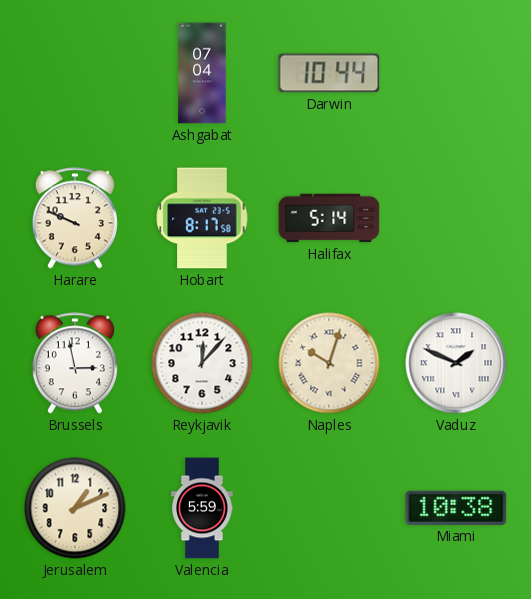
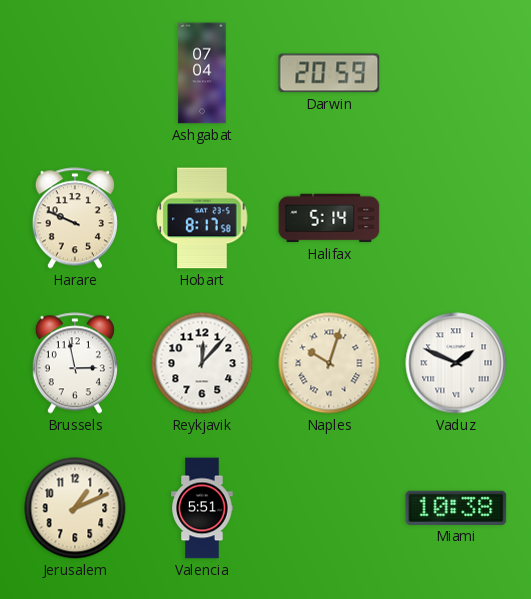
Darwin: 10:44 -> 20:59
Valencia: 5:59 -> 5:51
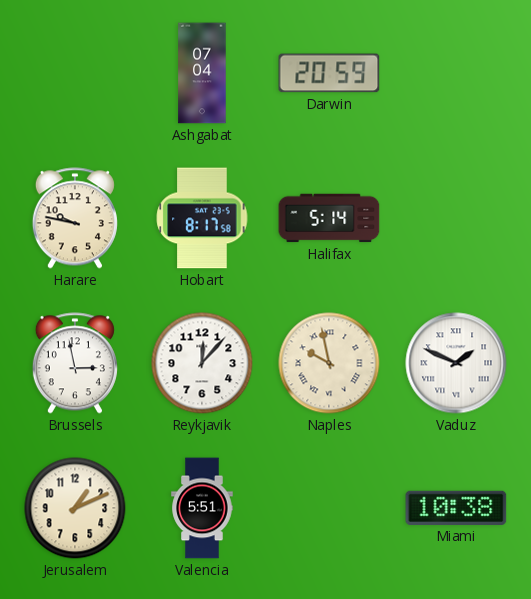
Harare: 9:49 -> 9:47
Naples: 10:03 -> 9:58
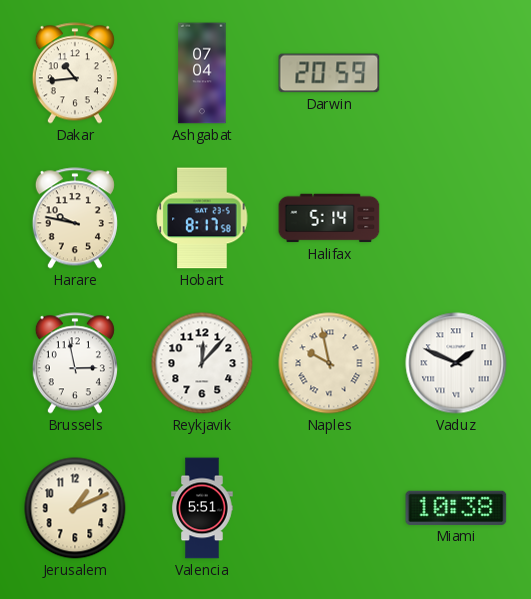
Dakar: none -> 10:44
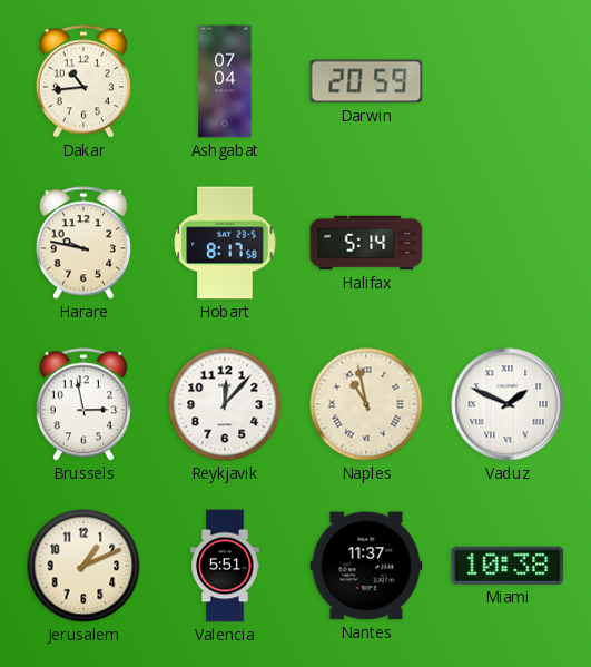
Naples: 9:58 -> 10:58
Nantes: none -> 11:37
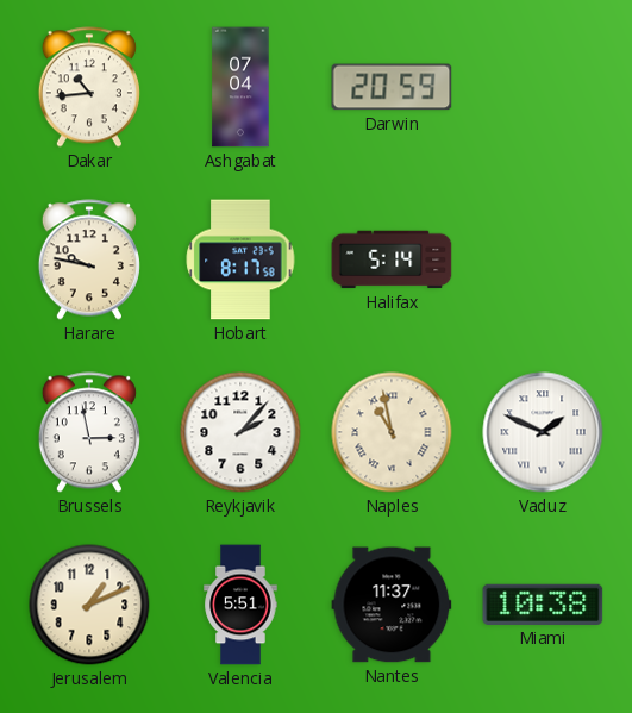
Reykjavik: 12:07 -> 2:07
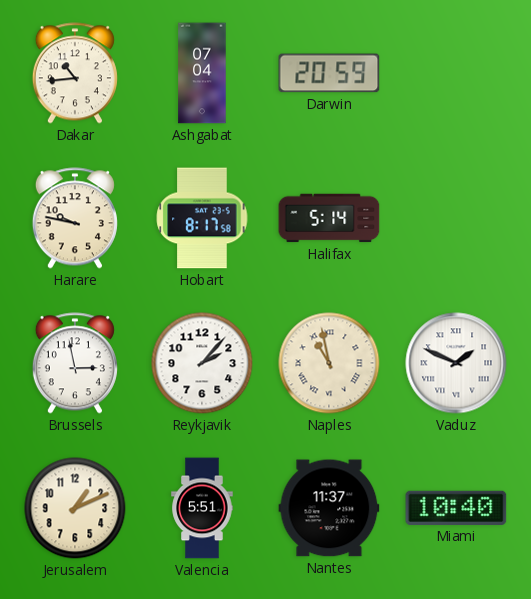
Miami: 10:38 -> 10:40
